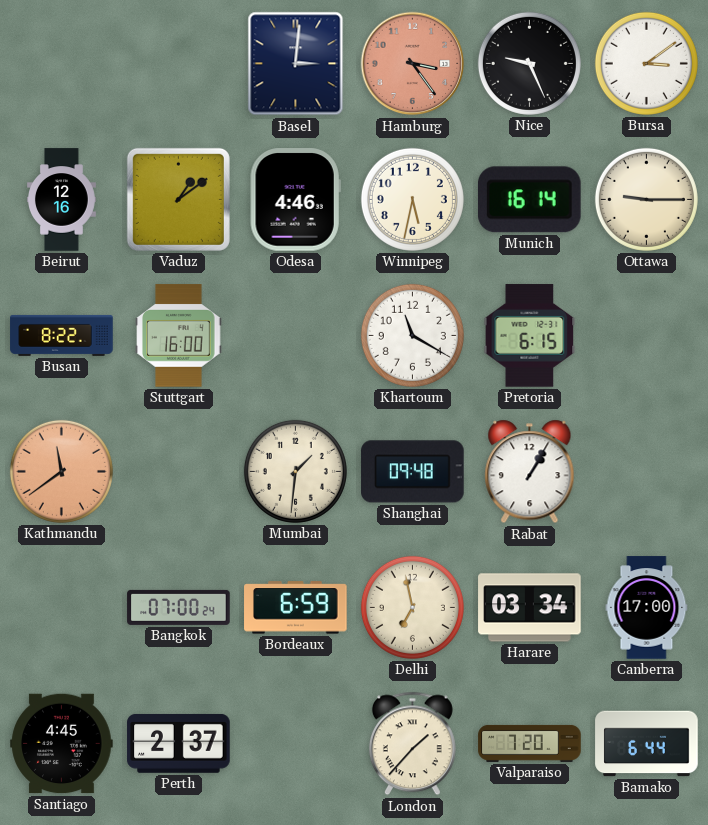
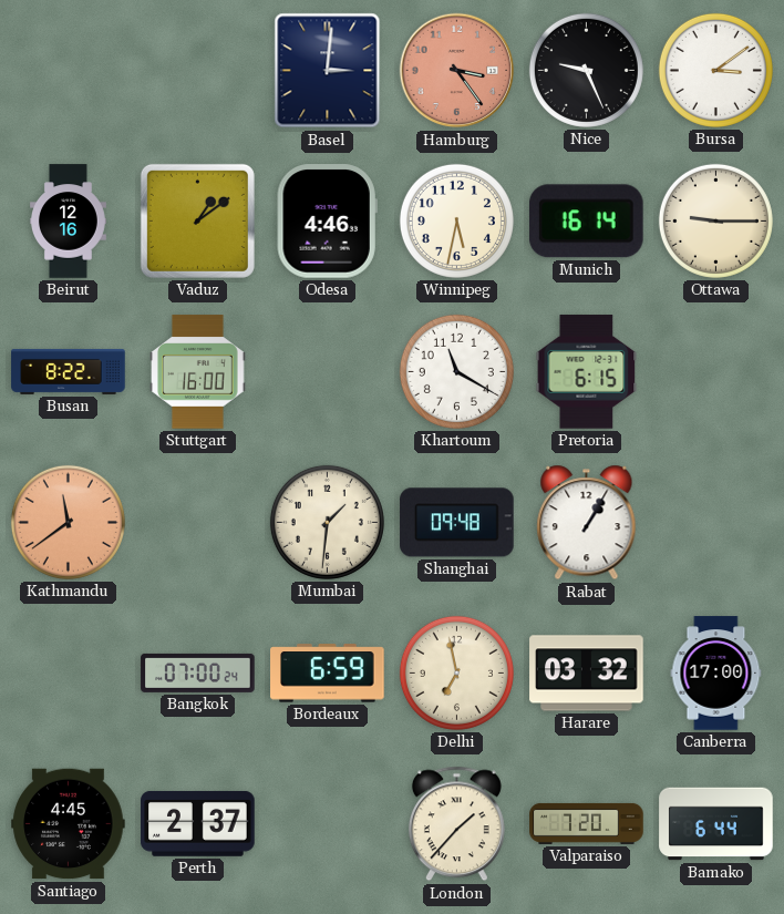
Harare: 03:34 -> 03:32
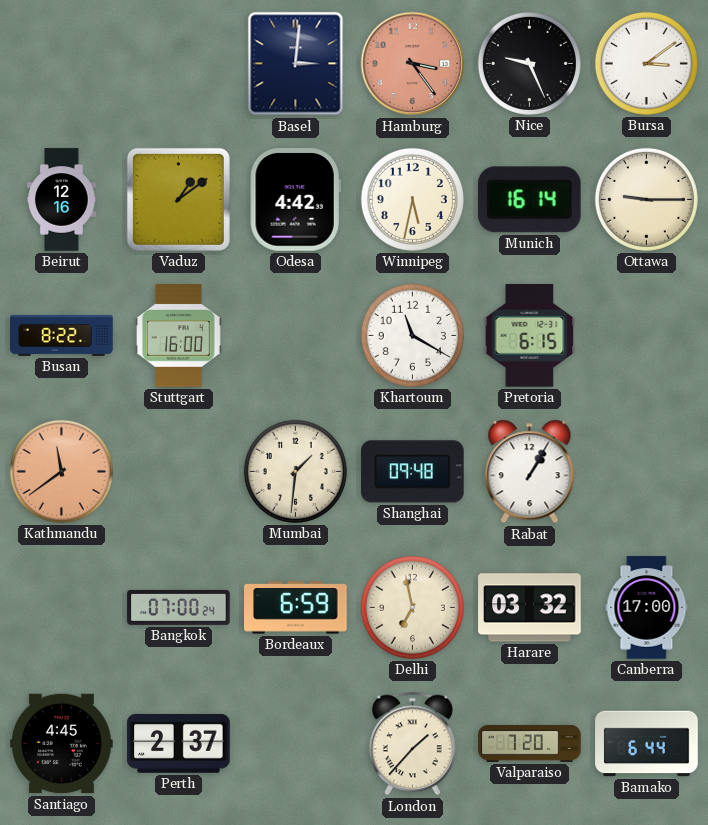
Odesa: 4:46 -> 4:42
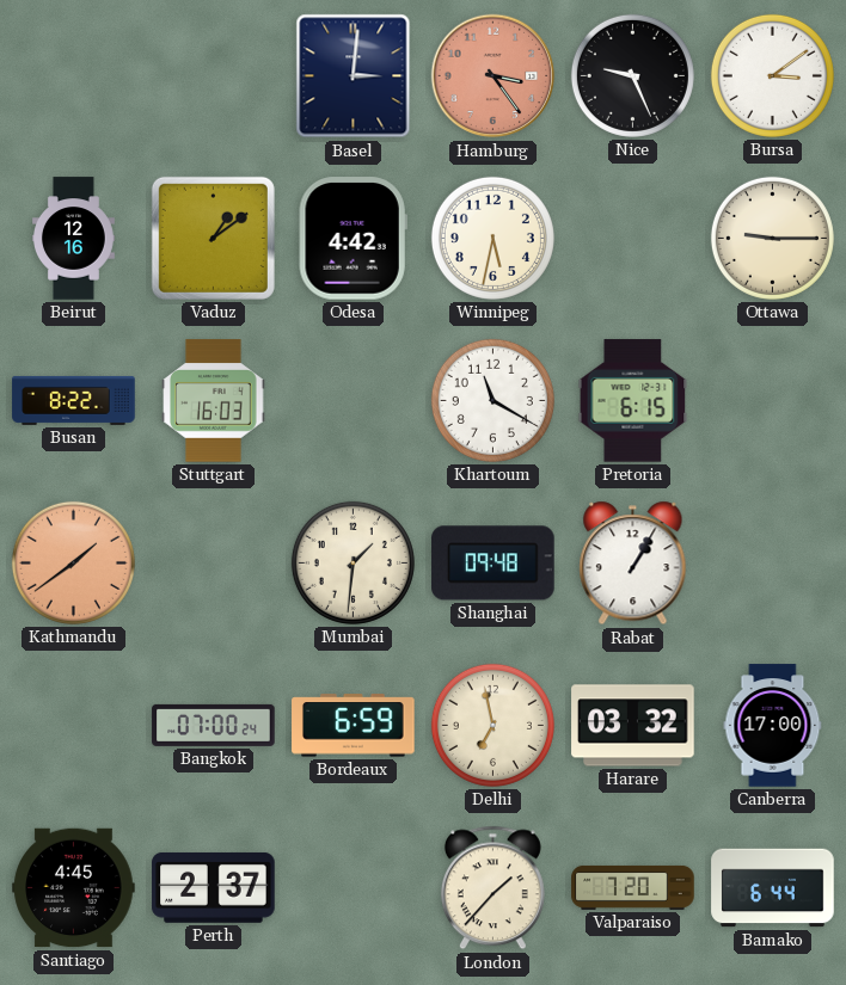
Munich: 16:14 -> none
Stuttgart: 16:00 -> 16:03
Kathmandu: 11:39 -> 1:39
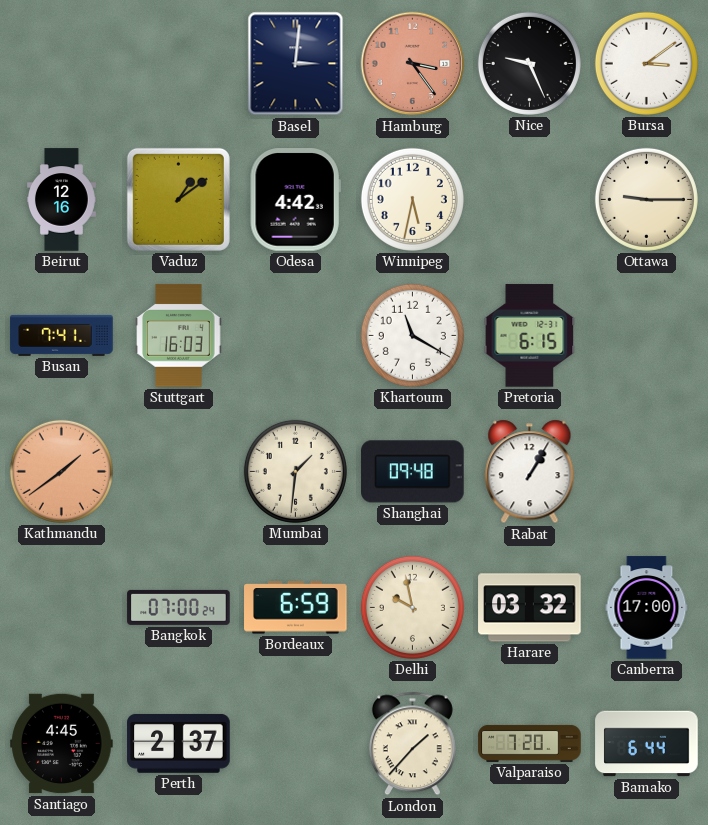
Busan: 8:22 -> 7:41
Delhi: 6:58 -> 9:58
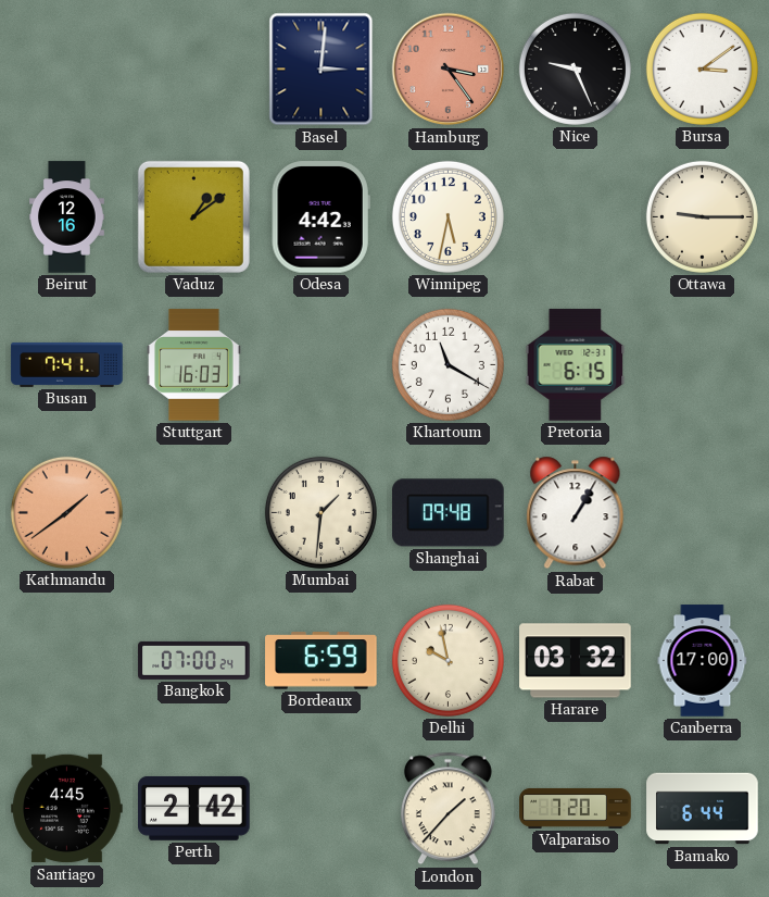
Perth: 2:37 -> 2:42
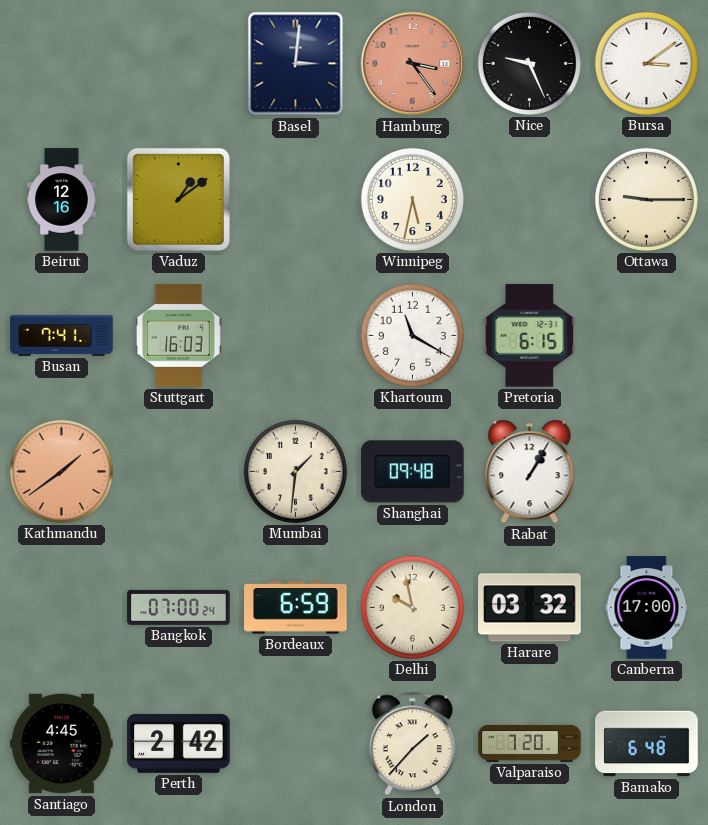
Odesa: 4:42 -> none
Bamako: 6:44 -> 6:48
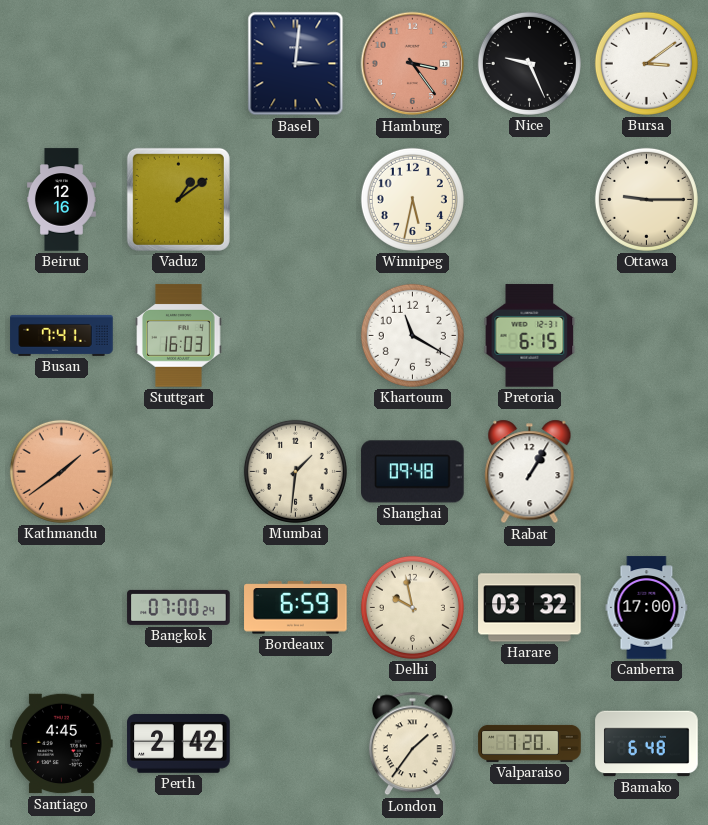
London: 1:37 -> 1:36
